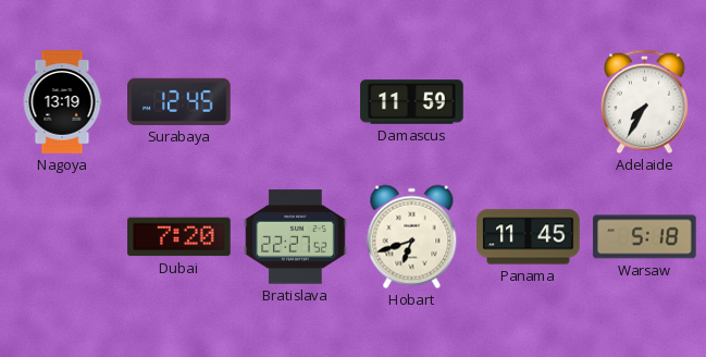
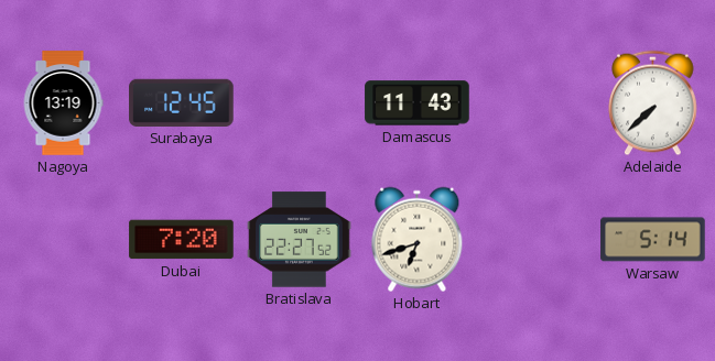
Damascus: 11:59 -> 11:43
Adelaide: 7:35 -> 7:38
Panama: 11:45 -> none
Warsaw: 5:18 -> 5:14
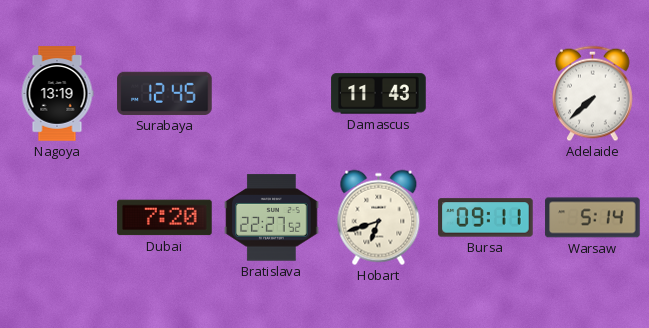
Bursa: none -> 09:11
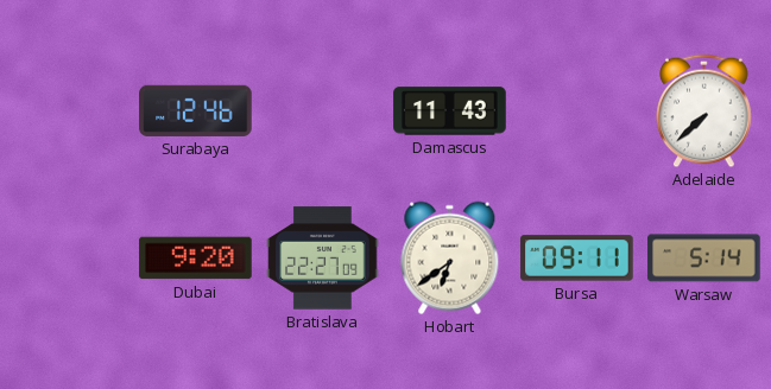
Nagoya: 13:19 -> none
Surabaya: 12:45 -> 12:46
Dubai: 7:20 -> 9:20
Bratislava: 22:27:52 -> 22:27:09
Hobart: 6:42 -> 6:39
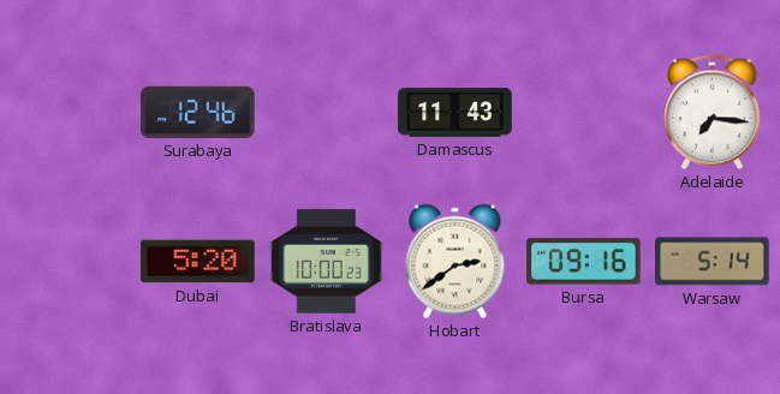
Adelaide: 7:38 -> 7:16
Dubai: 9:20 -> 5:20
Bratislava: 22:27 -> 10:00
Hobart: 6:39 -> 2:39
Bursa: 09:11 -> 09:16
